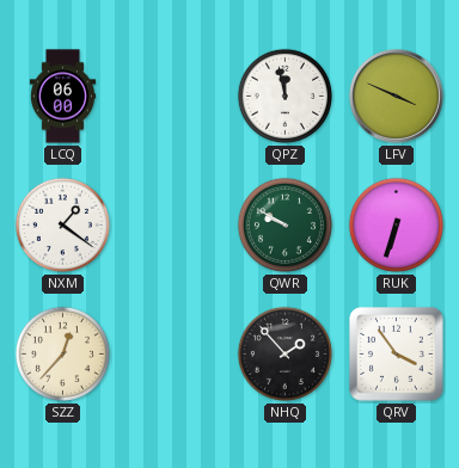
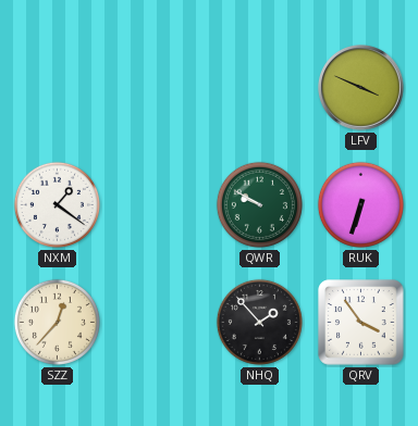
LCQ: 06:00 -> none
QPZ: 11:58 -> none
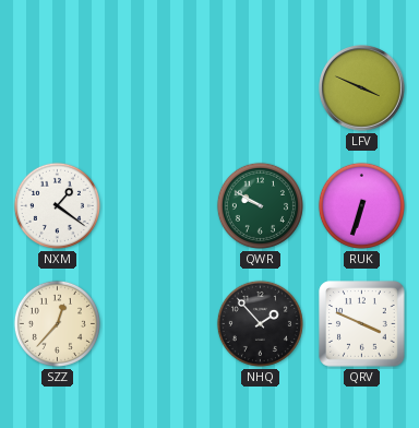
QRV: 3:54 -> 3:49
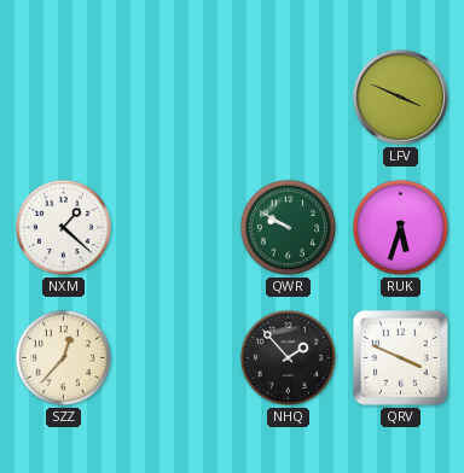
NXM: 1:21 -> 1:22
RUK: 6:33 -> 5:33
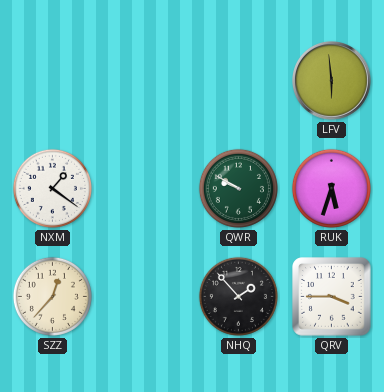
LFV: 3:49 -> 5:59
NXM: 1:22 -> 1:21
QRV: 3:49 -> 3:45
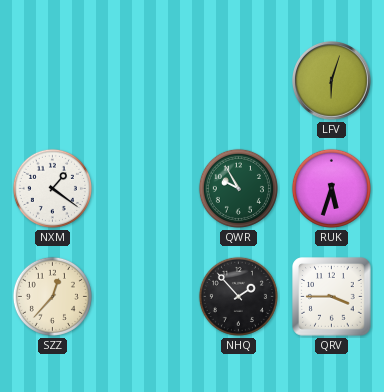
LFV: 5:59 -> 6:03
QWR: 9:50 -> 9:55
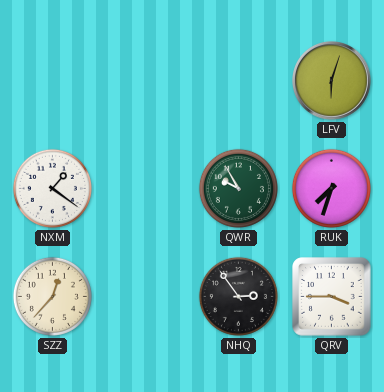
RUK: 5:33 -> 7:33
NHQ: 1:53 -> 2:54
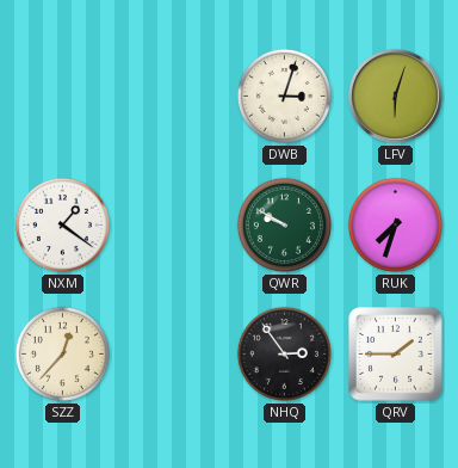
DWB: none -> 3:03
QWR: 9:55 -> 9:50
QRV: 3:45 -> 1:45
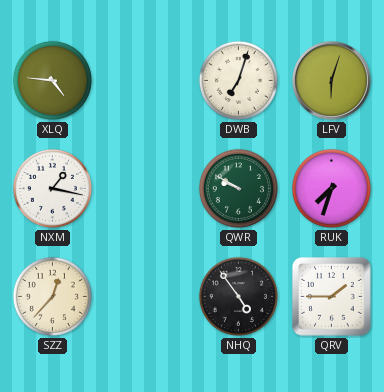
XLQ: none -> 4:46
DWB: 3:03 -> 7:03
NXM: 1:21 -> 1:17
NHQ: 2:54 -> 4:54
